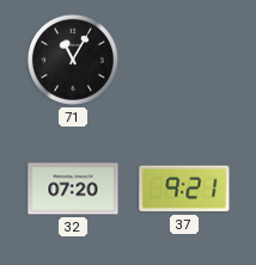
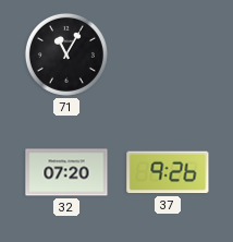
37: 9:21 -> 9:26
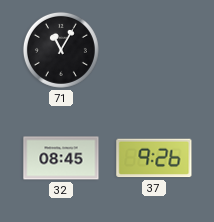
32: 07:20 -> 08:45
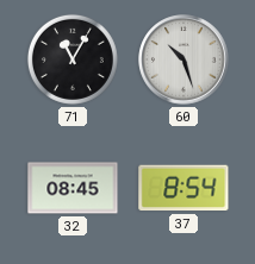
60: none -> 10:27
37: 9:26 -> 8:54
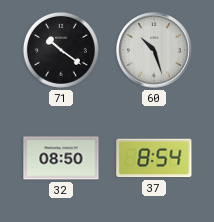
71: 11:05 -> 10:21
32: 08:45 -> 08:50
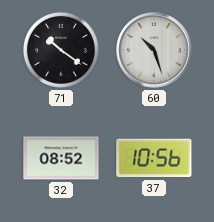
32: 08:50 -> 08:52
37: 8:54 -> 10:56
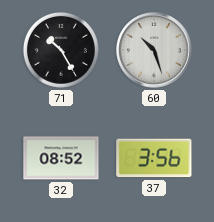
71: 10:21 -> 10:25
37: 10:56 -> 3:56
